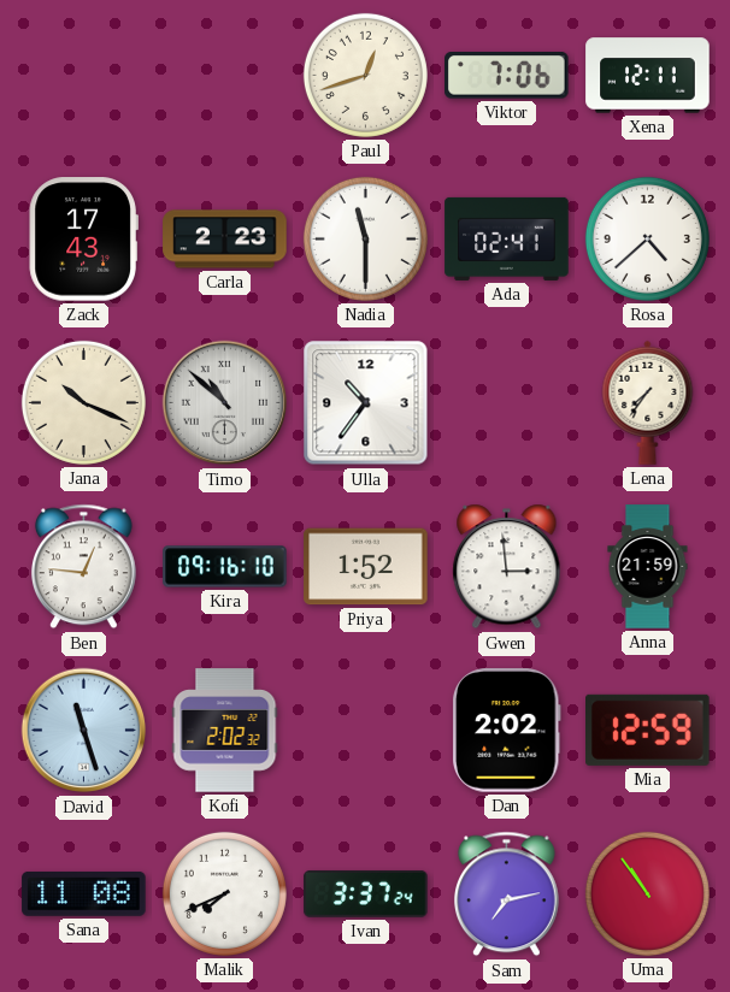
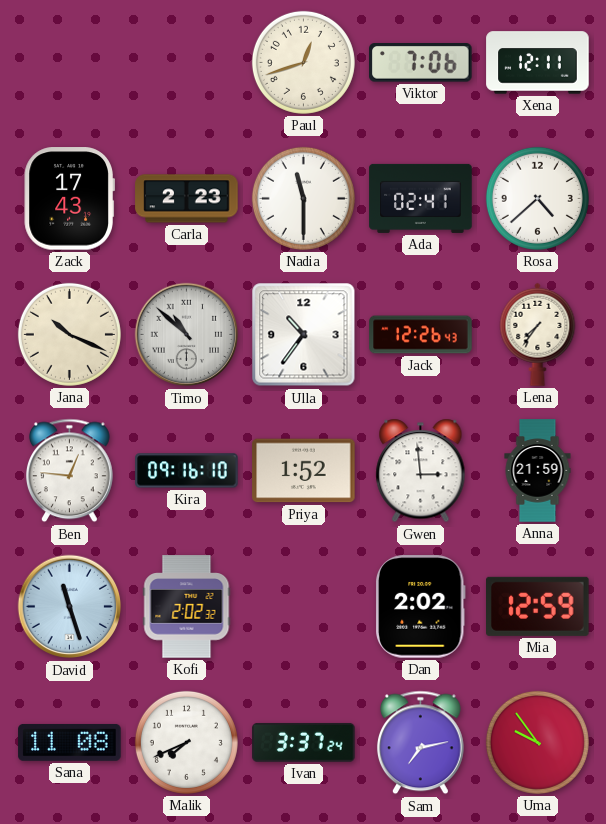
Jack: none -> 12:26
Uma: 10:54 -> 9:54
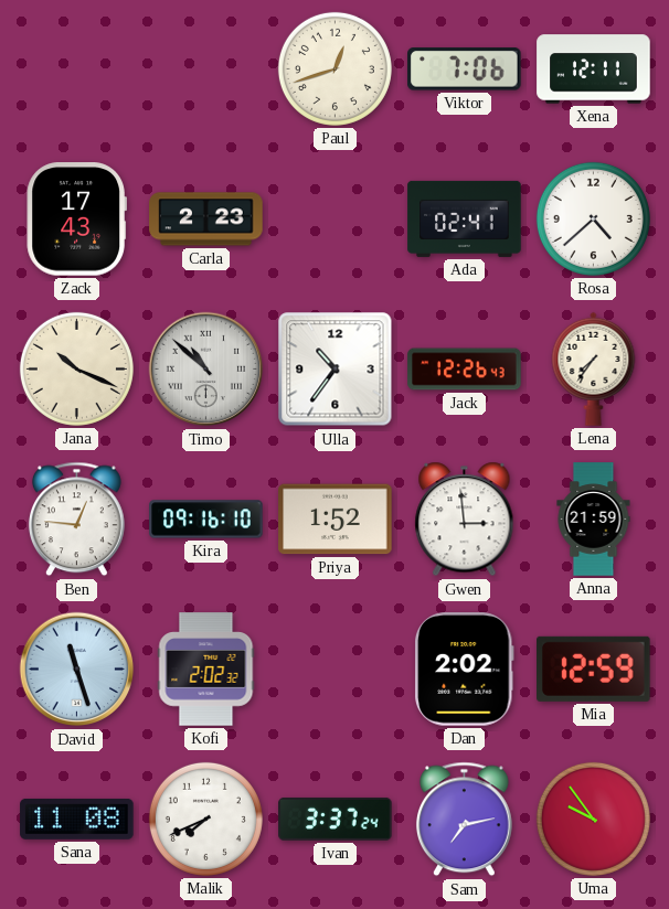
Nadia: 11:30 -> none
